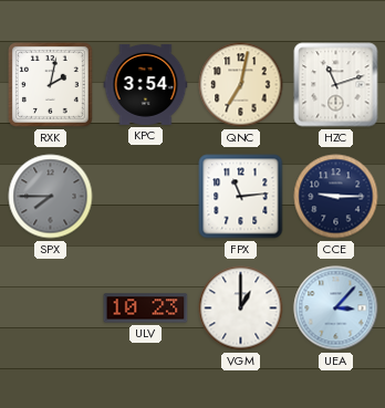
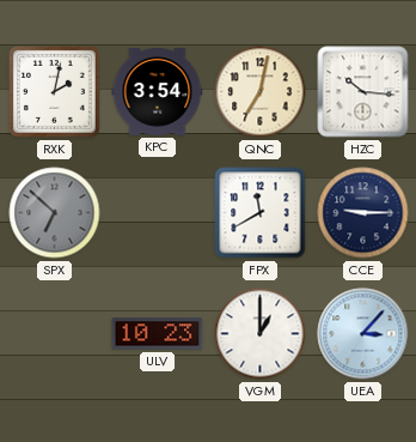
HZC: 11:12 -> 10:16
SPX: 7:45 -> 6:52
FPX: 11:14 -> 11:40
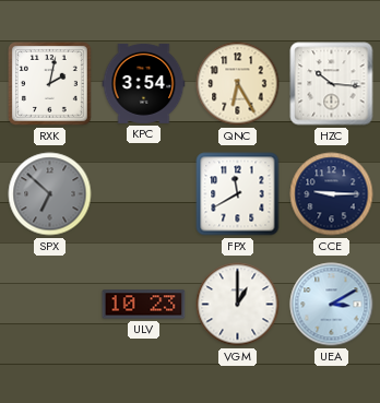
QNC: 7:02 -> 6:25
UEA: 3:07 -> 3:10
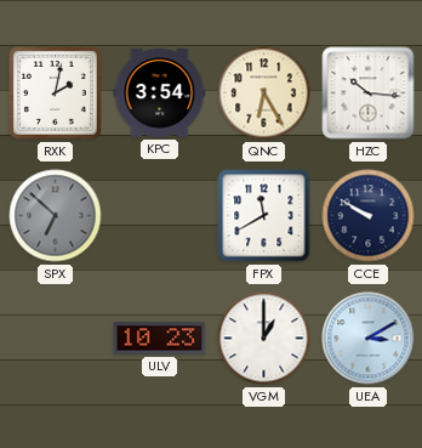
CCE: 9:15 -> 9:50
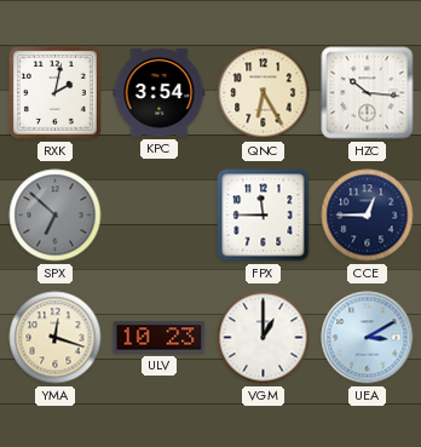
FPX: 11:40 -> 11:45
CCE: 9:50 -> 12:45
YMA: none -> 12:18
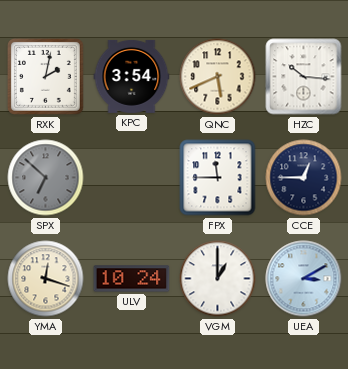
QNC: 6:25 -> 5:41
ULV: 10:23 -> 10:24
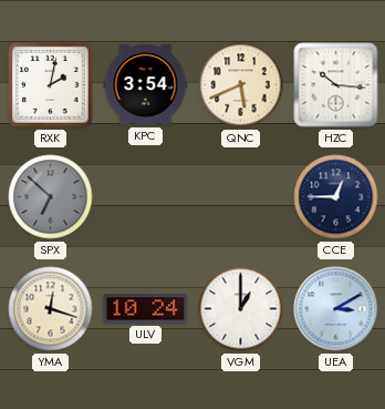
FPX: 11:45 -> none
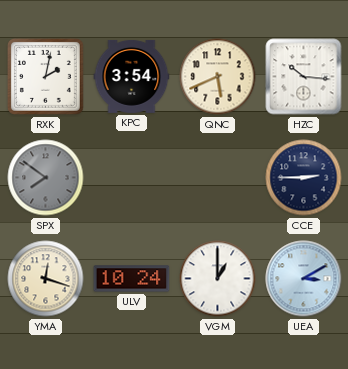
SPX: 6:52 -> 7:51
CCE: 12:45 -> 2:45
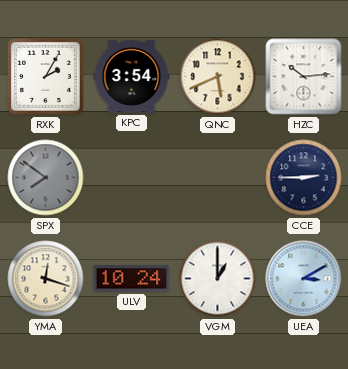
RXK: 2:02 -> 2:05
HZC: 10:16 -> 10:14
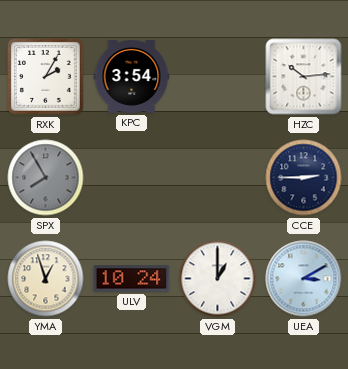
QNC: 5:41 -> none
SPX: 7:51 -> 7:55
YMA: 12:18 -> 12:57
